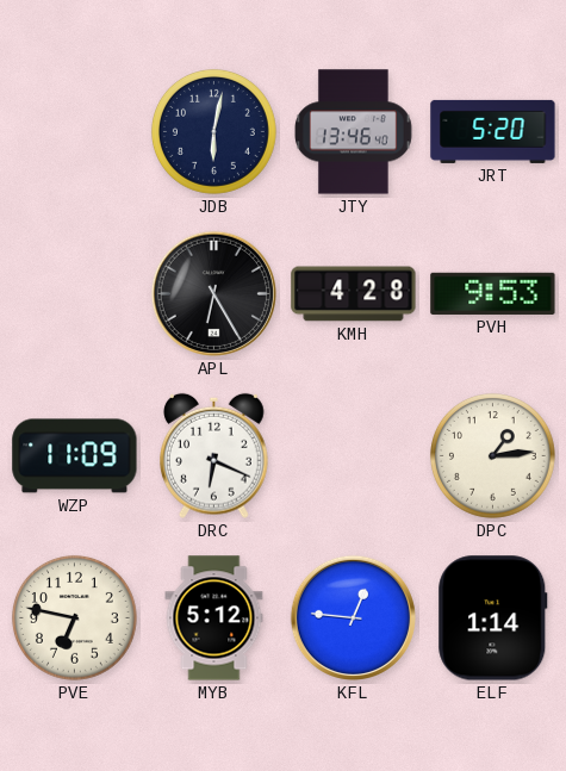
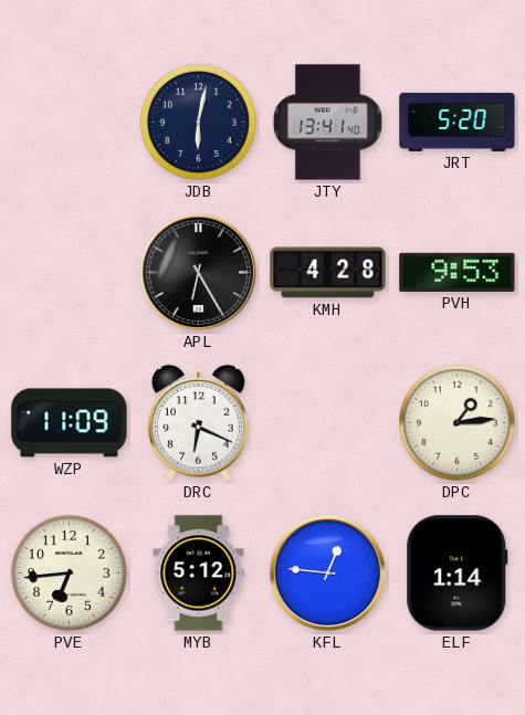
JTY: 13:46 -> 13:41
PVE: 6:47 -> 6:44
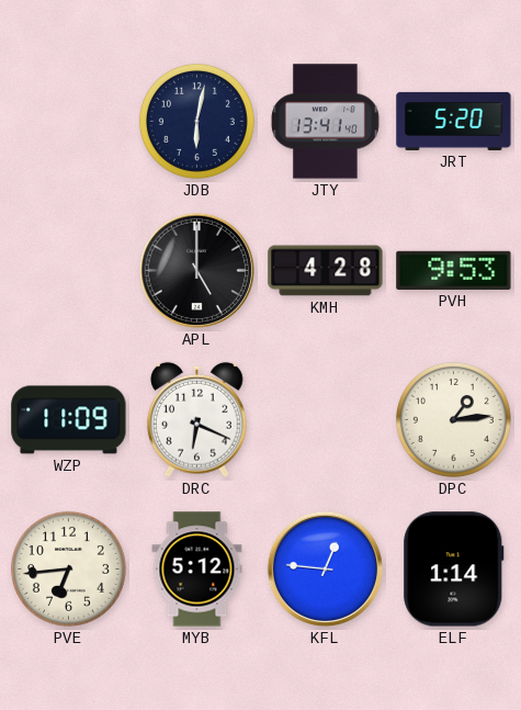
APL: 6:25 -> 5:00
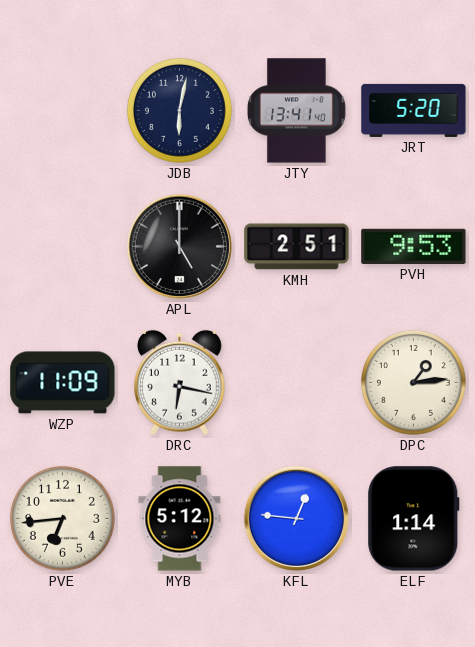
KMH: 4:28 -> 2:51
DRC: 6:19 -> 6:17
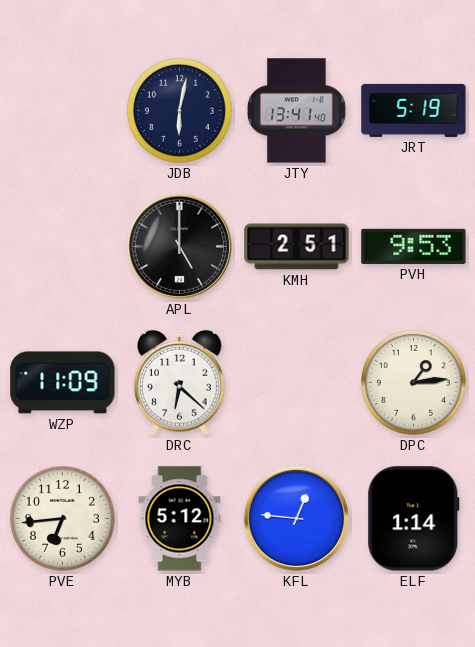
JRT: 5:20 -> 5:19
DRC: 6:17 -> 6:22
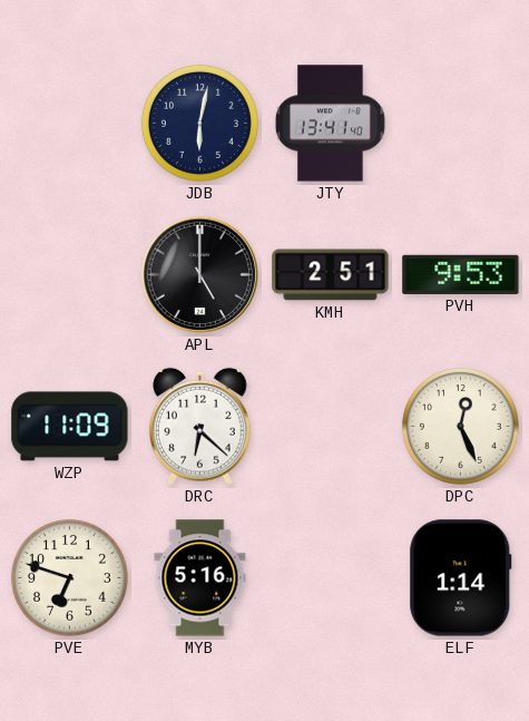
JRT: 5:19 -> none
DPC: 1:14 -> 12:26
PVE: 6:44 -> 6:48
MYB: 5:12 -> 5:16
KFL: 12:46 -> none
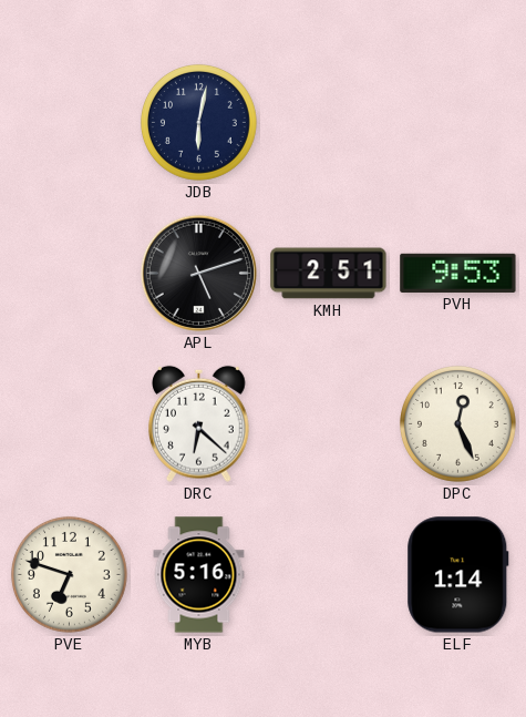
JTY: 13:41 -> none
APL: 5:00 -> 5:12
WZP: 11:09 -> none
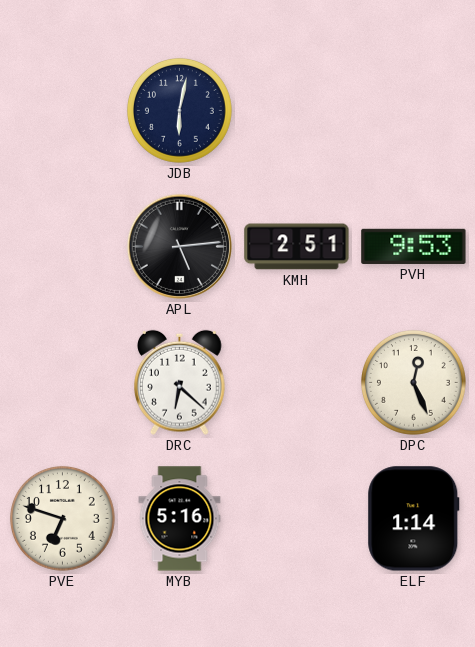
APL: 5:12 -> 5:14
